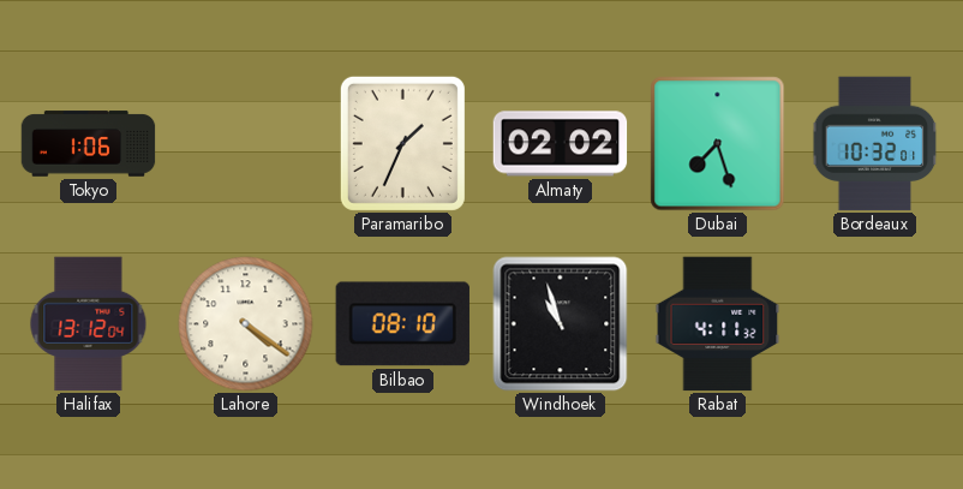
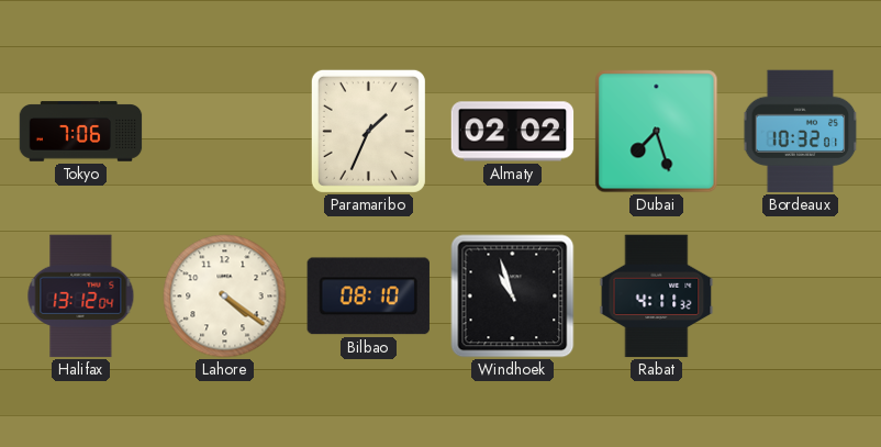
Tokyo: 1:06 -> 7:06
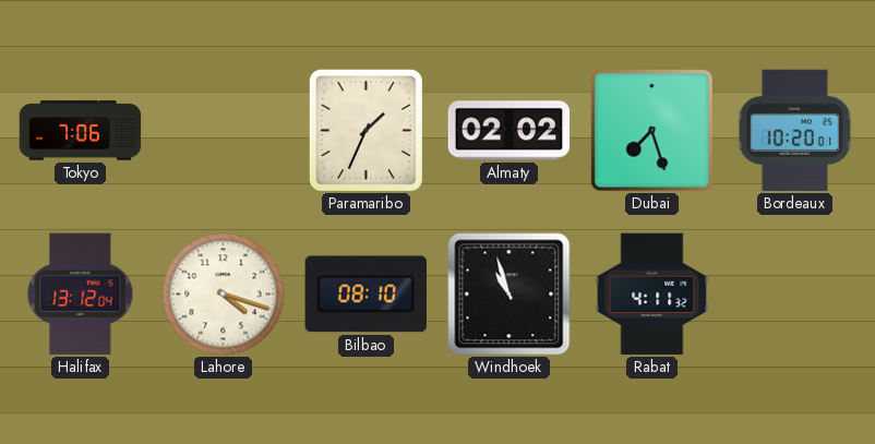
Bordeaux: 10:32 -> 10:20
Lahore: 4:21 -> 4:18
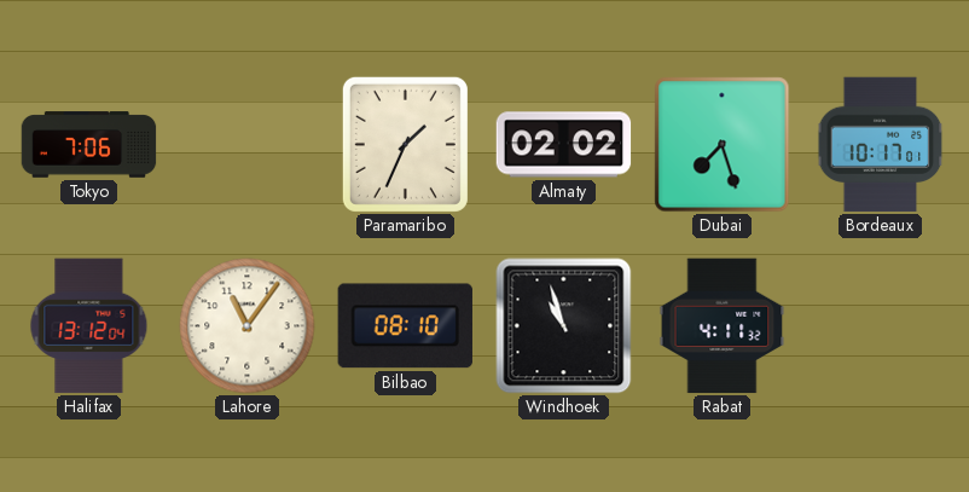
Bordeaux: 10:20 -> 10:17
Lahore: 4:18 -> 11:06
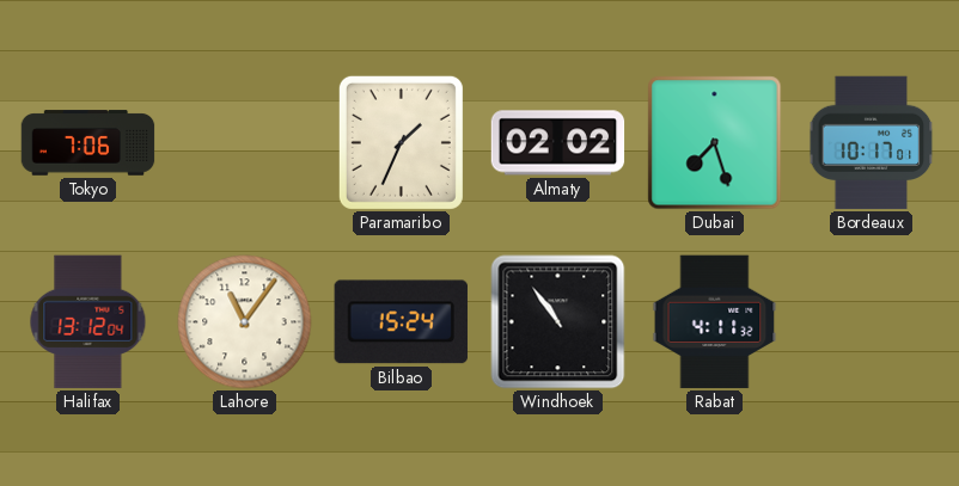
Bilbao: 08:10 -> 15:24
Windhoek: 10:57 -> 10:54
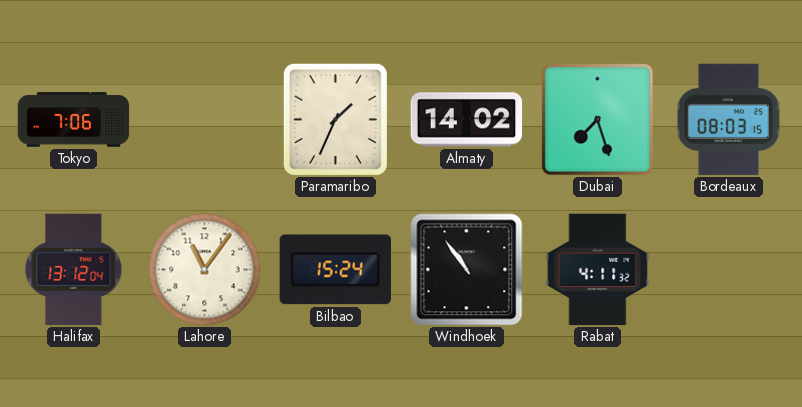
Almaty: 02:02 -> 14:02
Bordeaux: 10:17 -> 08:03
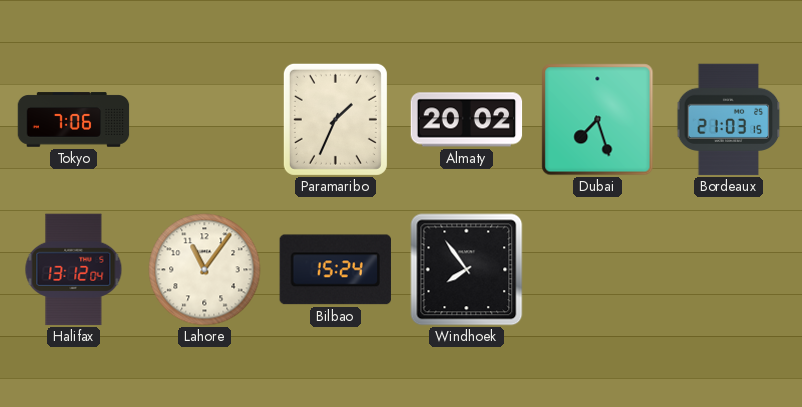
Almaty: 14:02 -> 20:02
Bordeaux: 08:03 -> 21:03
Windhoek: 10:54 -> 7:54
Rabat: 4:11 -> none
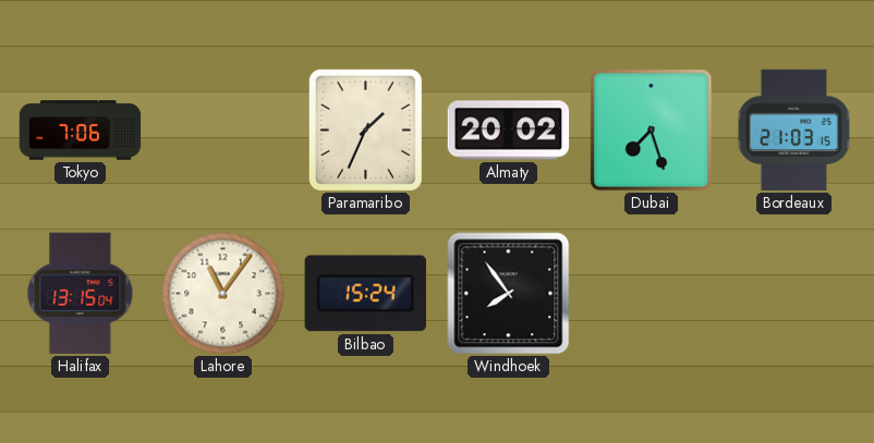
Halifax: 13:12 -> 13:15
